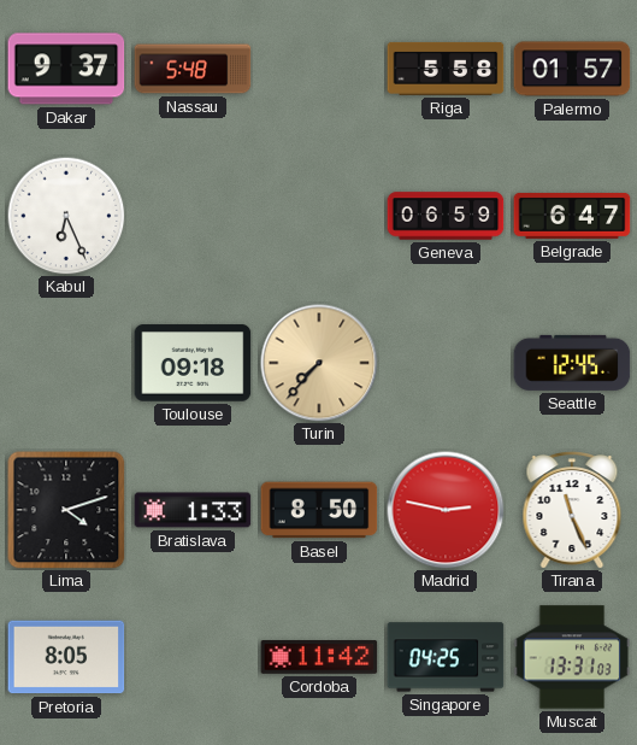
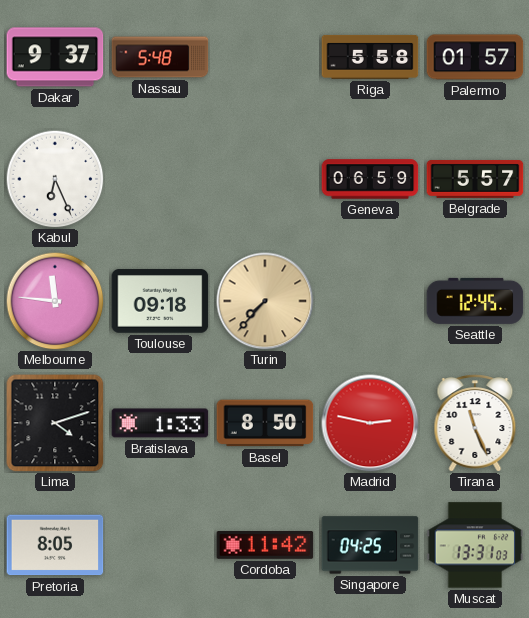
Belgrade: 6:47 -> 5:57
Melbourne: none -> 11:46
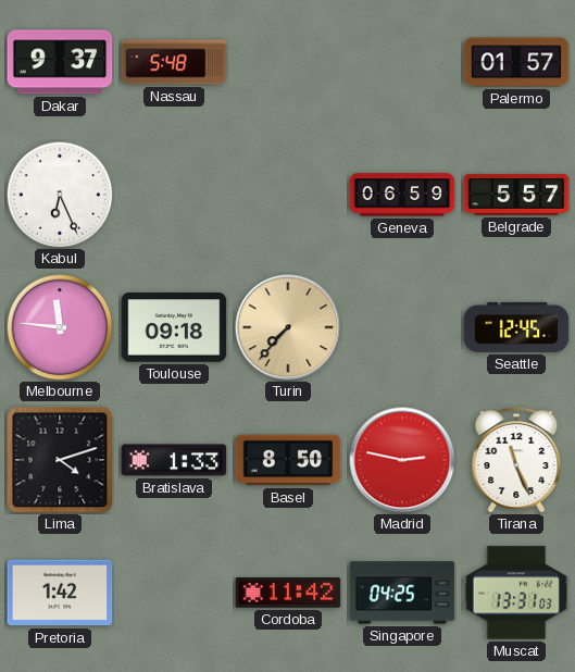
Riga: 5:58 -> none
Pretoria: 8:05 -> 1:42
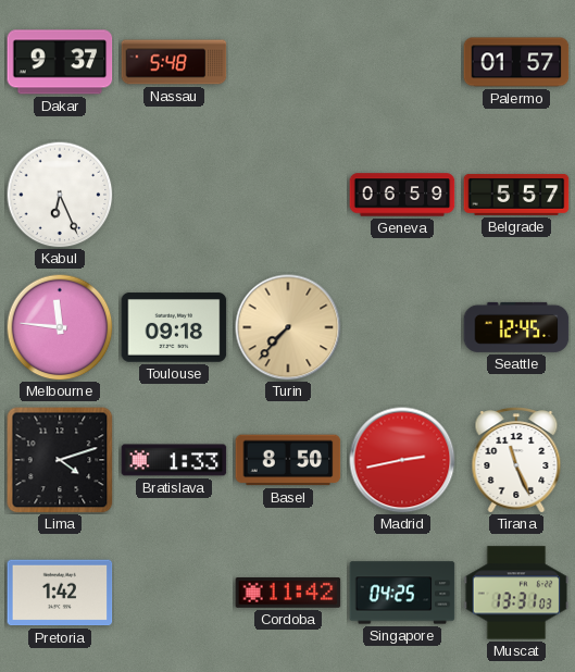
Madrid: 2:47 -> 2:43
